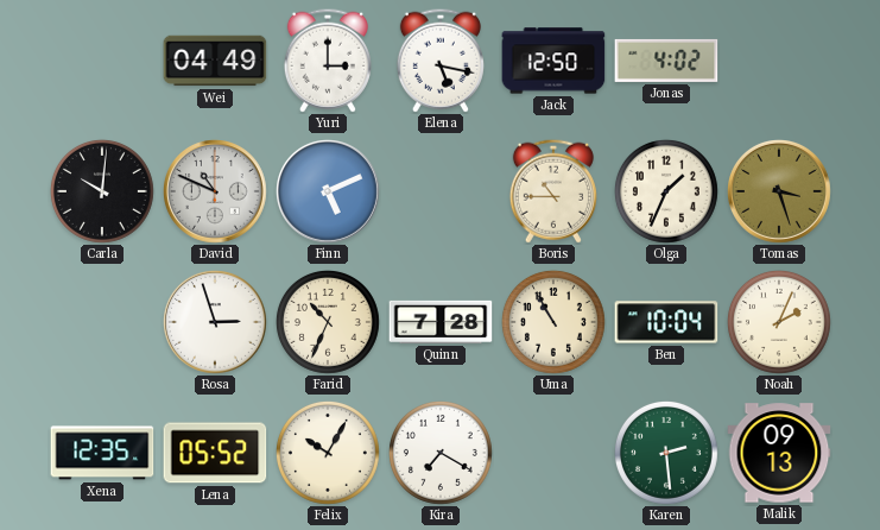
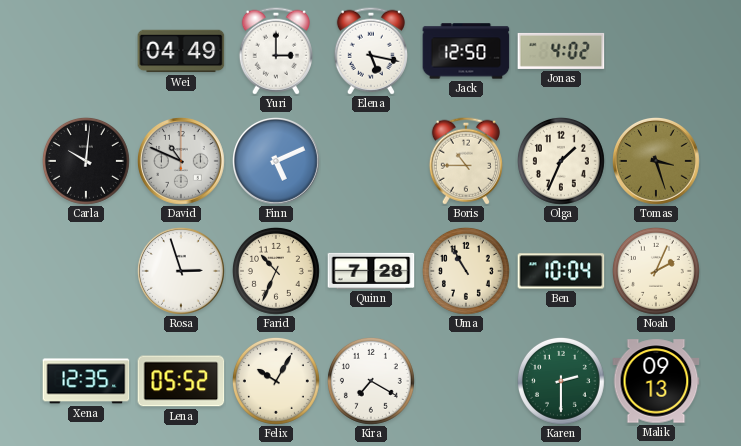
Karen: 2:29 -> 2:30
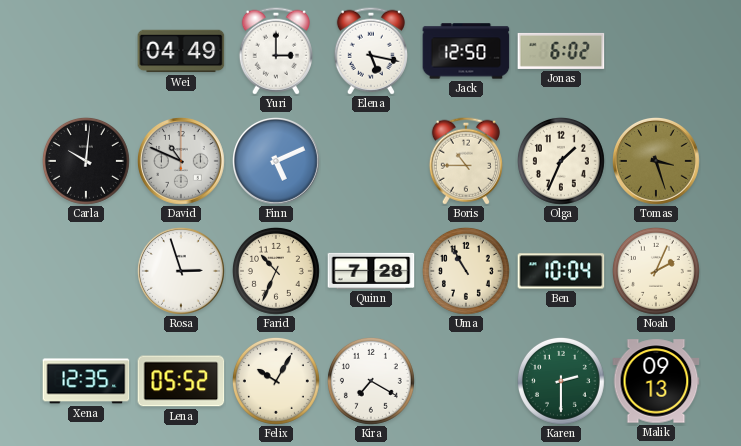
Jonas: 4:02 -> 6:02
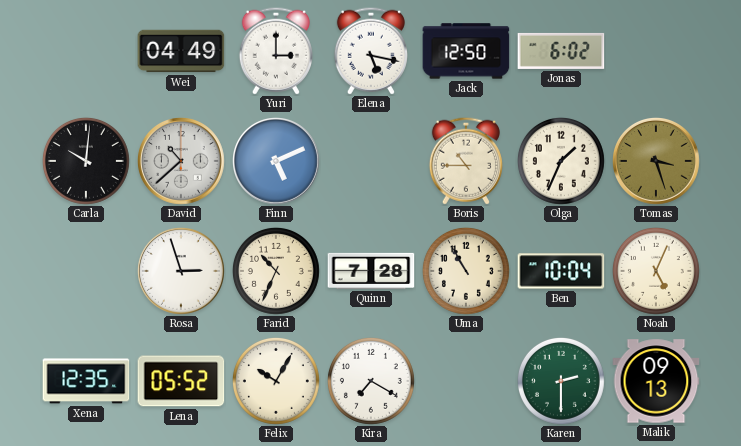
David: 10:49 -> 10:38
Noah: 2:04 -> 5:04
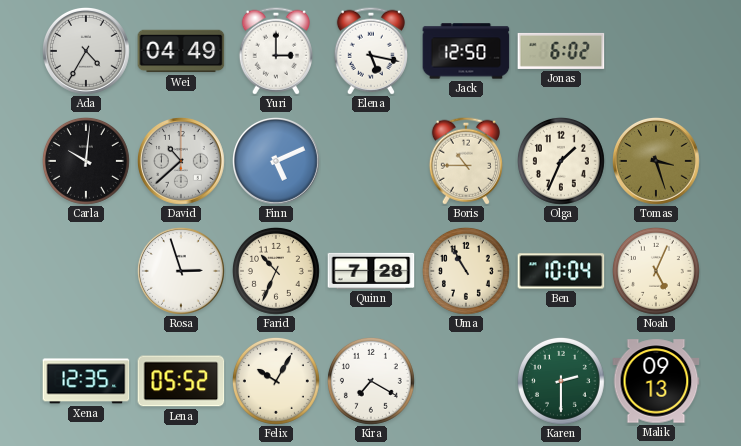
Ada: none -> 4:35
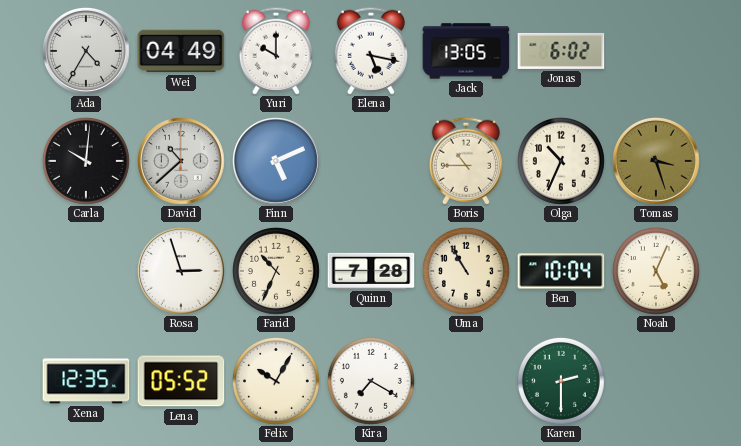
Yuri: 3:00 -> 10:00
Jack: 12:50 -> 13:05
Olga: 1:34 -> 10:34
Malik: 09:13 -> none
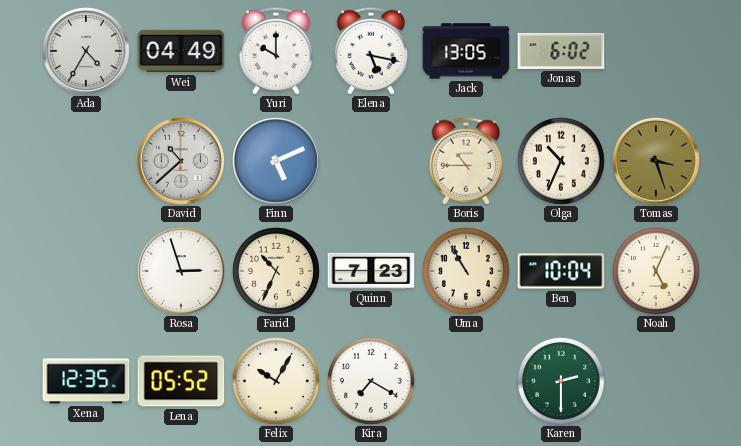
Carla: 10:01 -> none
Quinn: 7:28 -> 7:23
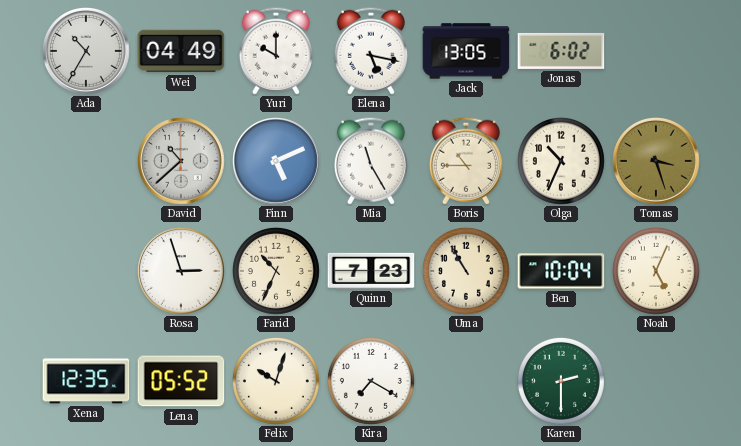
Ada: 4:35 -> 10:35
Mia: none -> 11:25
Felix: 10:05 -> 10:03
